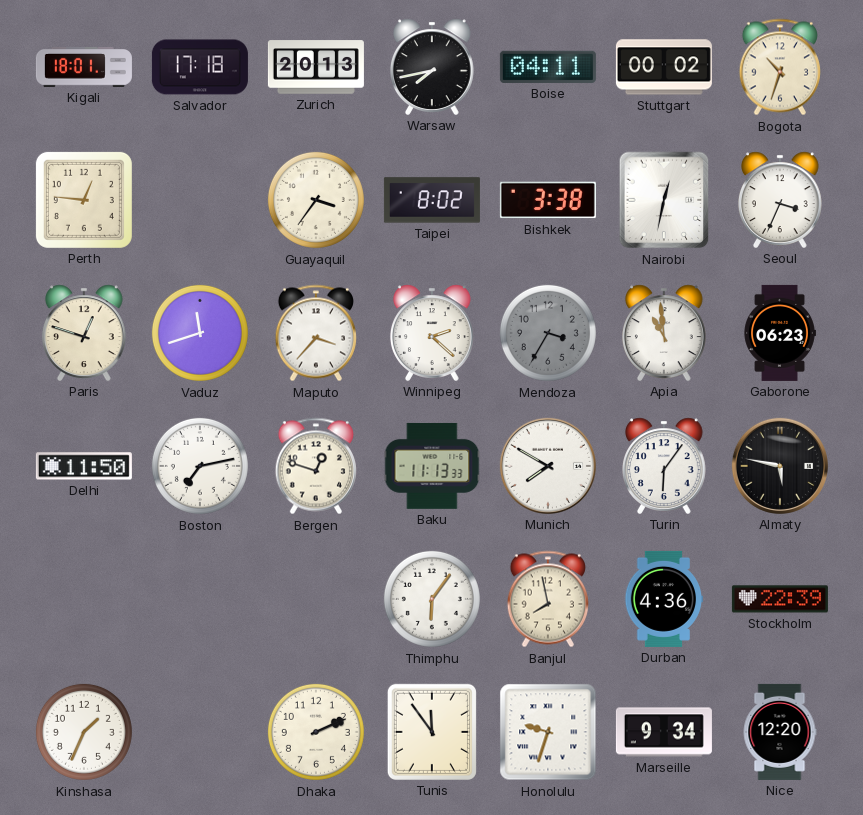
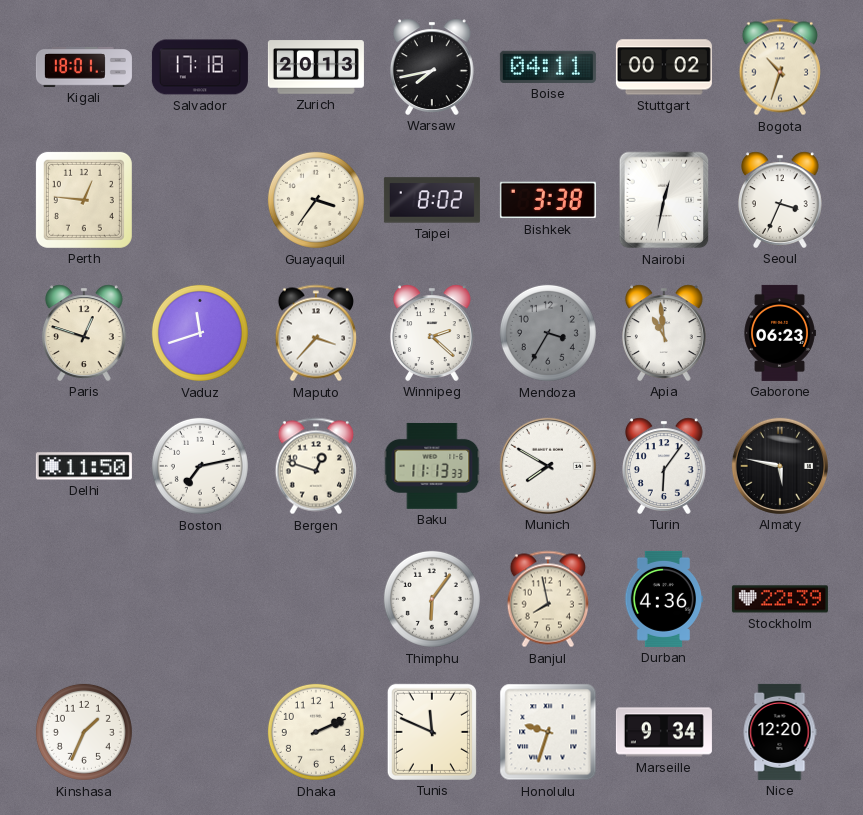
Tunis: 11:54 -> 11:49
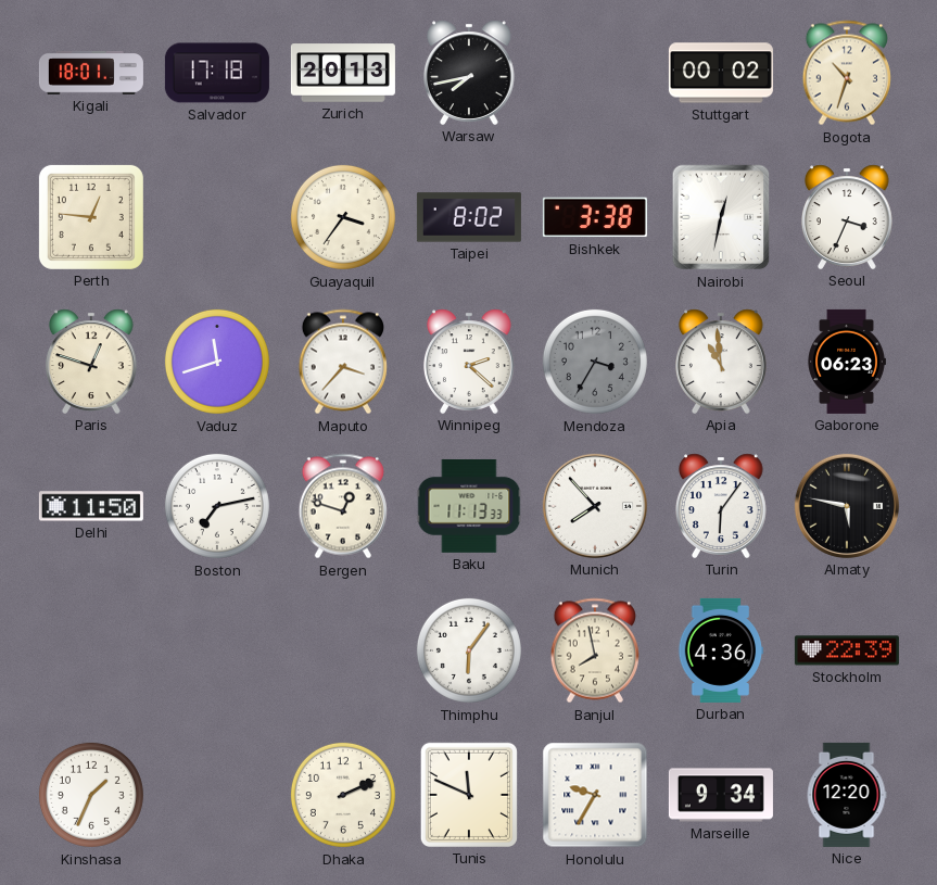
Boise: 04:11 -> none
Munich: 7:50 -> 7:53
Honolulu: 9:33 -> 9:35
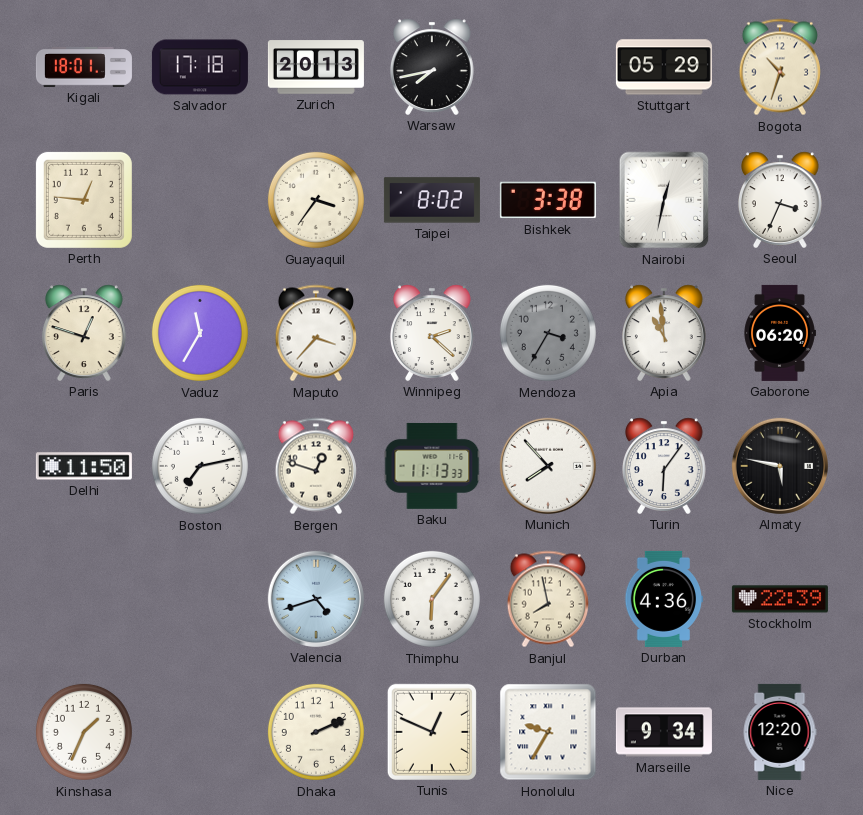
Stuttgart: 00:02 -> 05:29
Vaduz: 11:42 -> 11:35
Gaborone: 06:23 -> 06:20
Valencia: none -> 4:42
Tunis: 11:49 -> 12:49
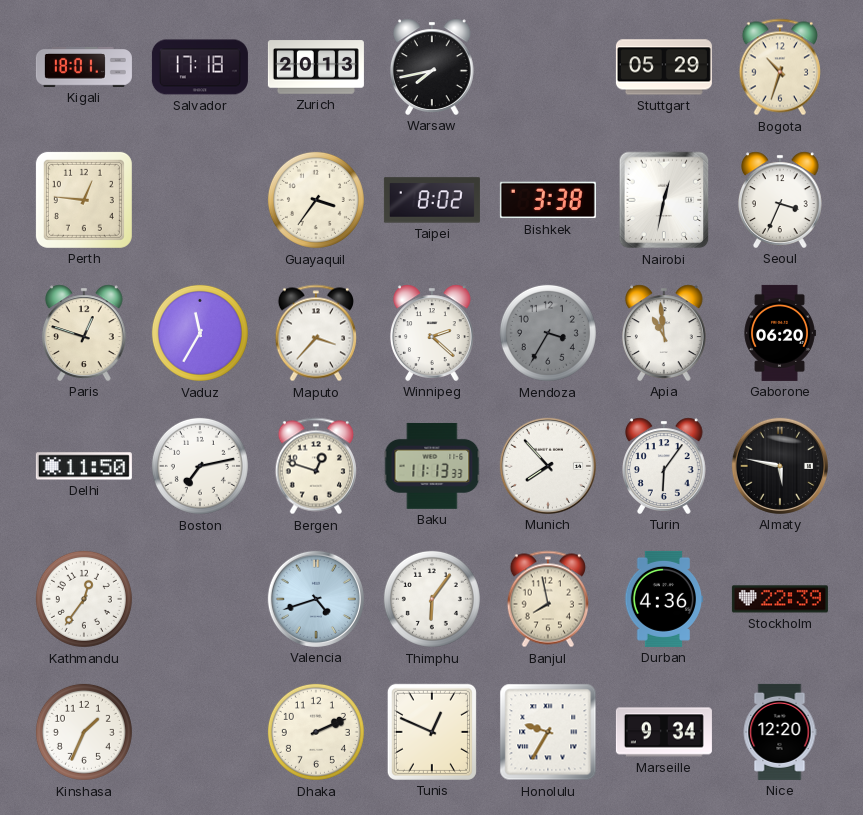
Kathmandu: none -> 12:36
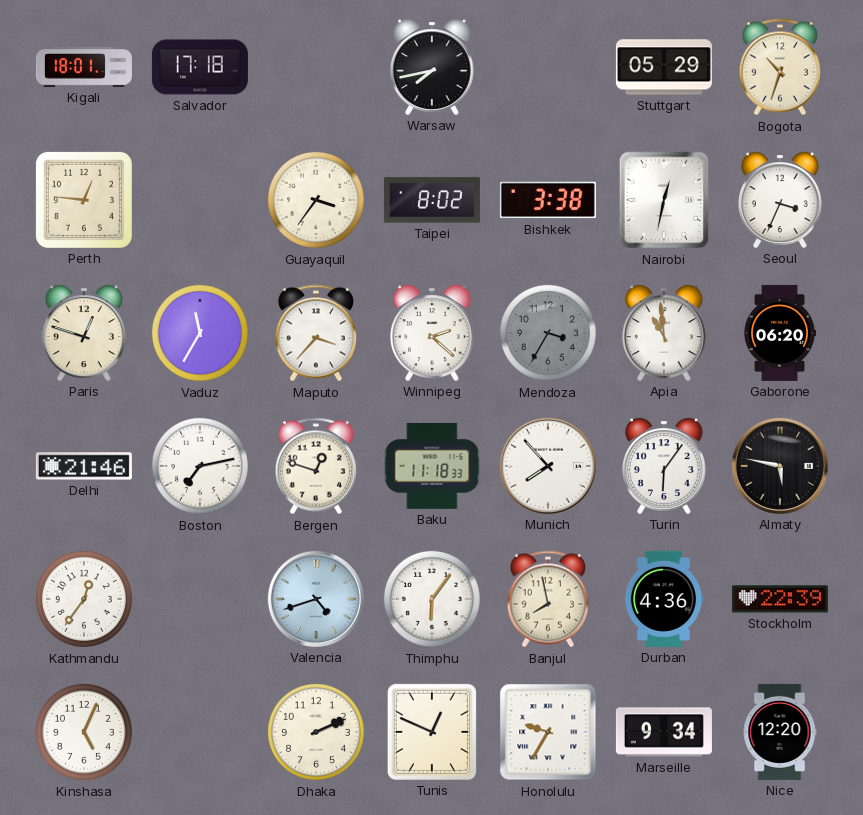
Zurich: 20:13 -> none
Delhi: 11:50 -> 21:46
Baku: 11:13 -> 11:18
Kinshasa: 1:34 -> 5:04
